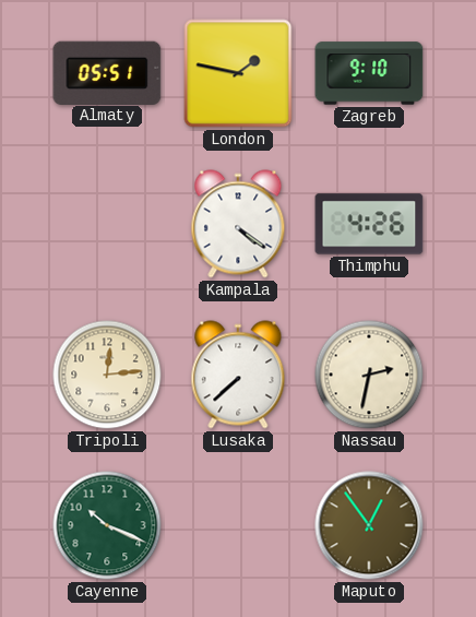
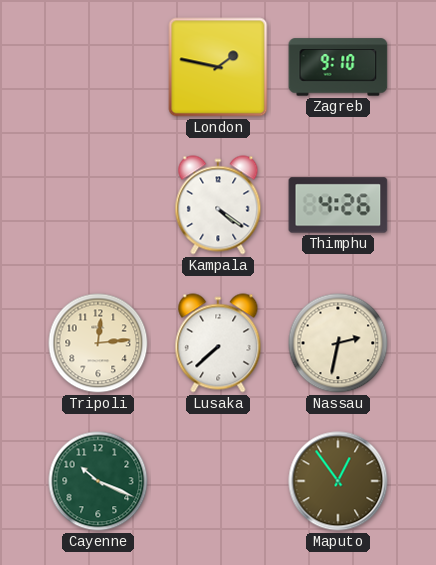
Almaty: 05:51 -> none
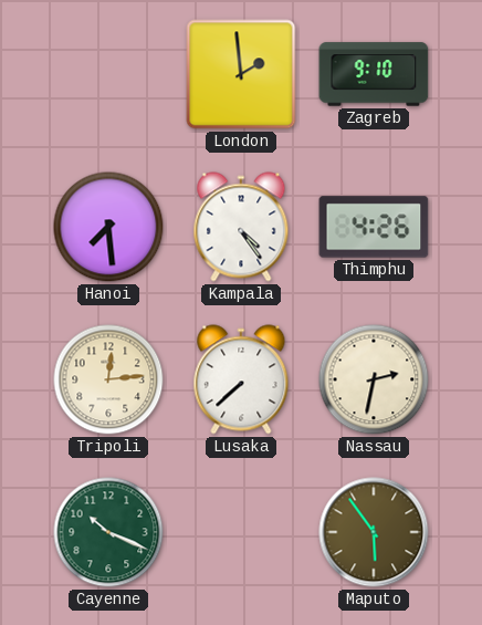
London: 1:47 -> 1:59
Hanoi: none -> 7:29
Kampala: 4:21 -> 4:24
Maputo: 12:54 -> 5:54
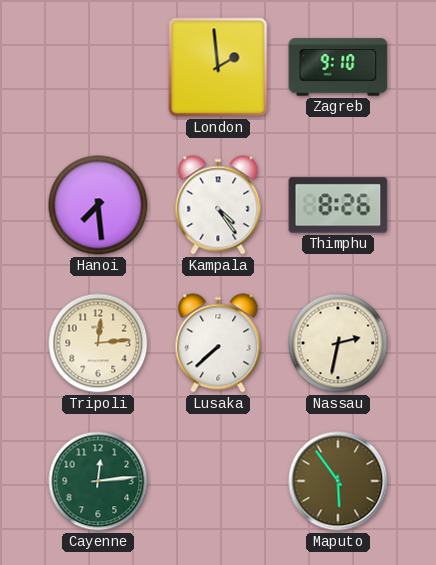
Thimphu: 4:26 -> 8:26
Cayenne: 10:19 -> 12:14
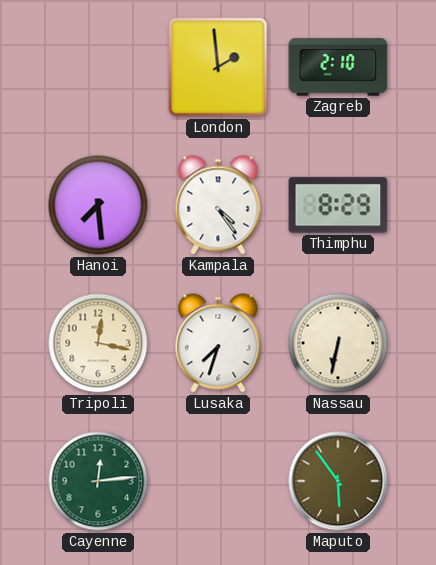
Zagreb: 9:10 -> 2:10
Thimphu: 8:26 -> 8:29
Tripoli: 12:14 -> 12:17
Lusaka: 7:38 -> 7:33
Nassau: 2:32 -> 6:32
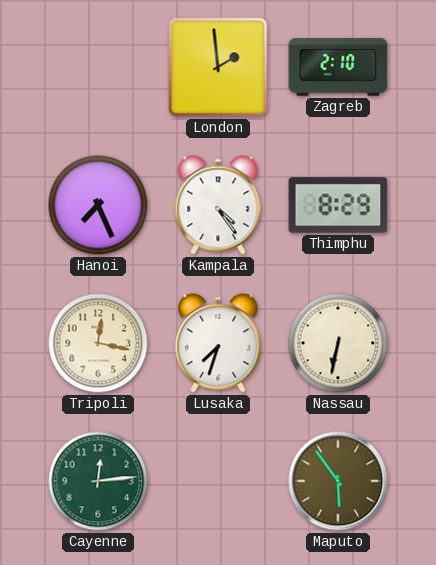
Hanoi: 7:29 -> 7:26
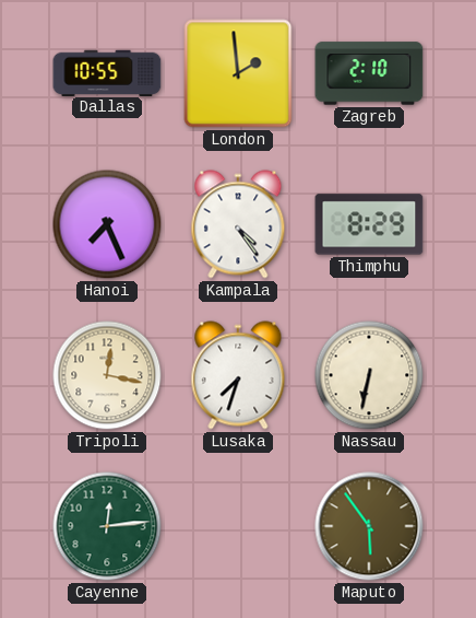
Dallas: none -> 10:55
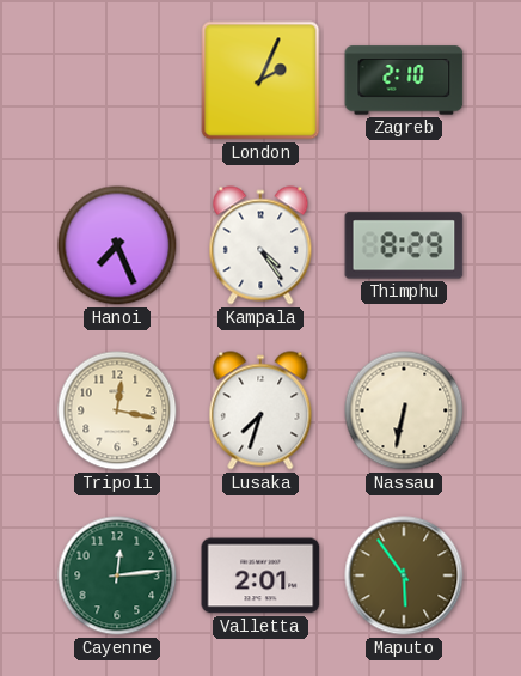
Dallas: 10:55 -> none
London: 1:59 -> 2:04
Valletta: none -> 2:01
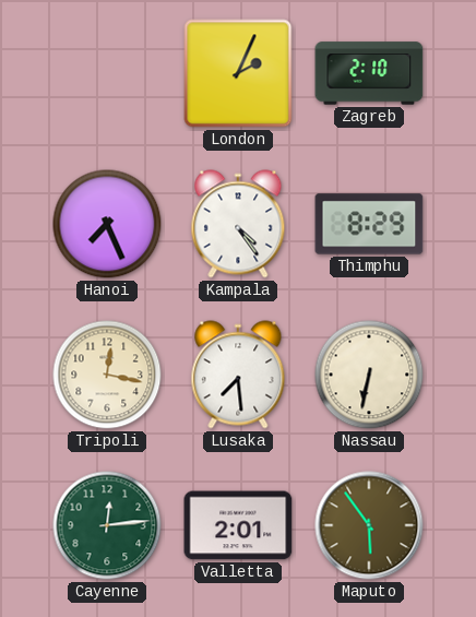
Lusaka: 7:33 -> 7:29
